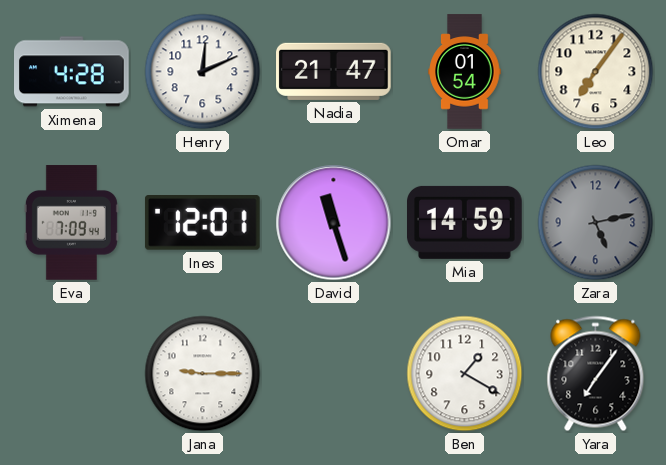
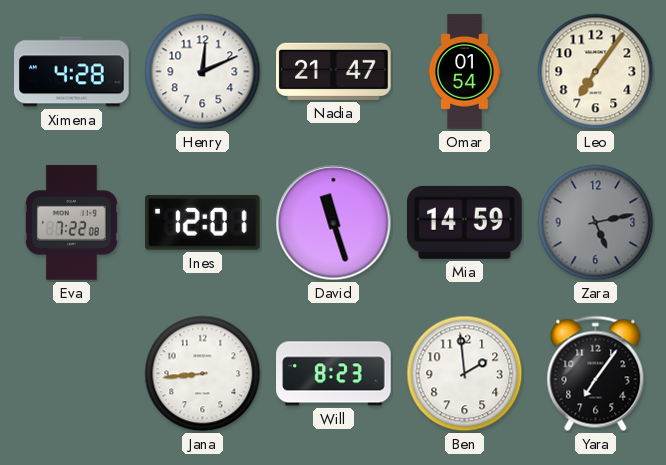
Eva: 7:09 -> 7:22
Jana: 9:15 -> 8:44
Will: none -> 8:23
Ben: 1:20 -> 1:59
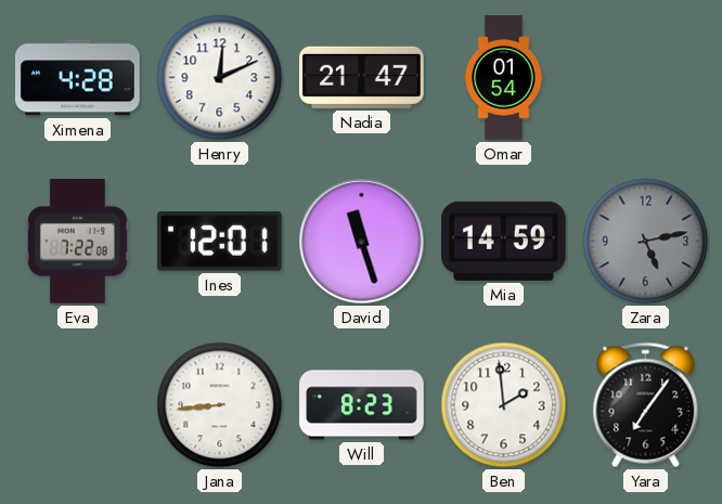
Leo: 7:06 -> none
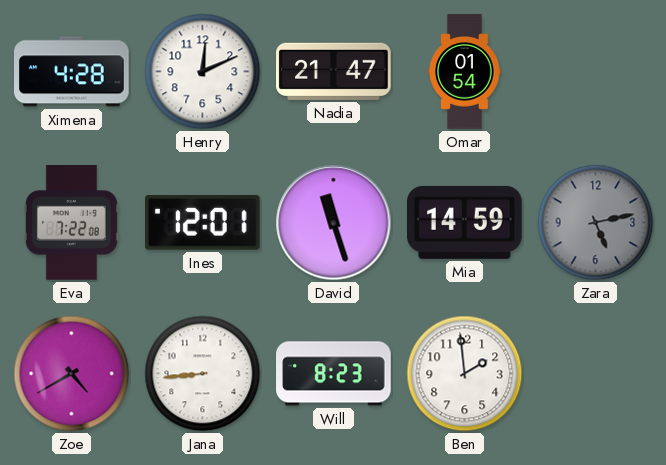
Zoe: none -> 4:40
Yara: 7:06 -> none
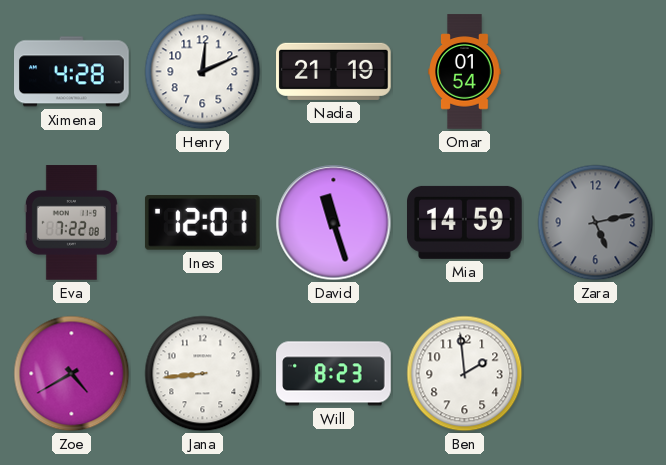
Nadia: 21:47 -> 21:19
